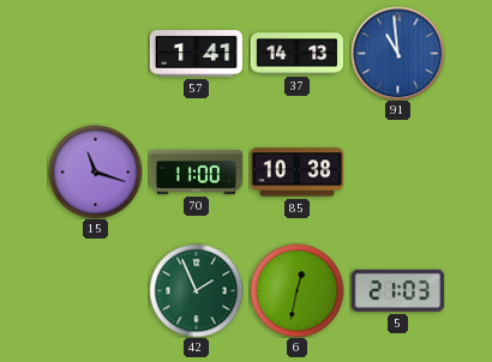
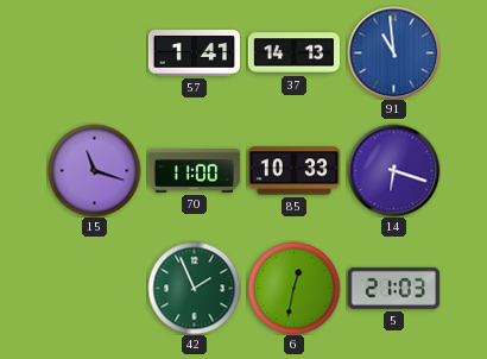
85: 10:38 -> 10:33
14: none -> 6:18
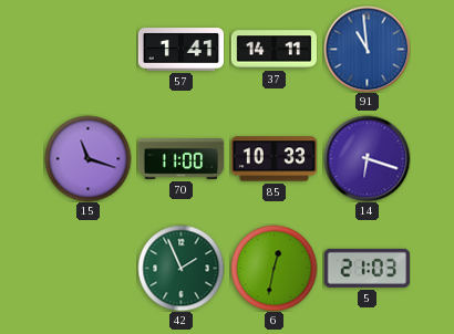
37: 14:13 -> 14:11
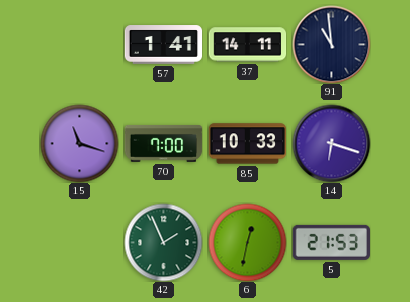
91 dial: blue -> navy
70: 11:00 -> 7:00
5: 21:03 -> 21:53
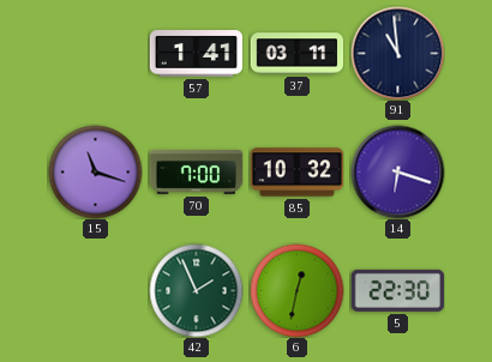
37: 14:11 -> 03:11
85: 10:33 -> 10:32
5: 21:53 -> 22:30
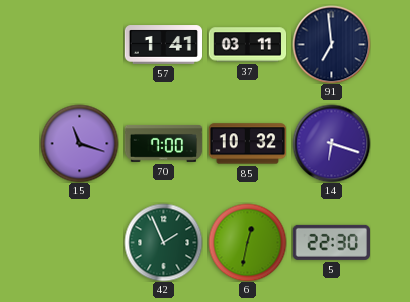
91: 10:59 -> 6:59
